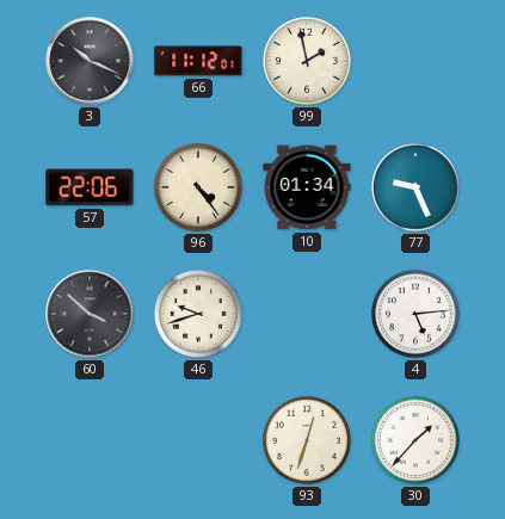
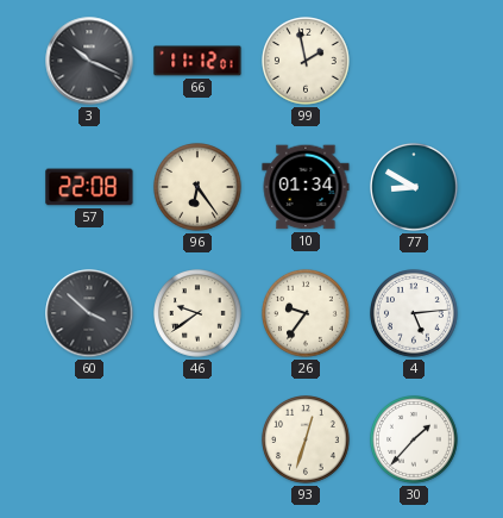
57: 22:06 -> 22:08
96: 4:24 -> 6:24
77: 9:26 -> 8:50
46: 9:42 -> 9:39
26: none -> 9:36
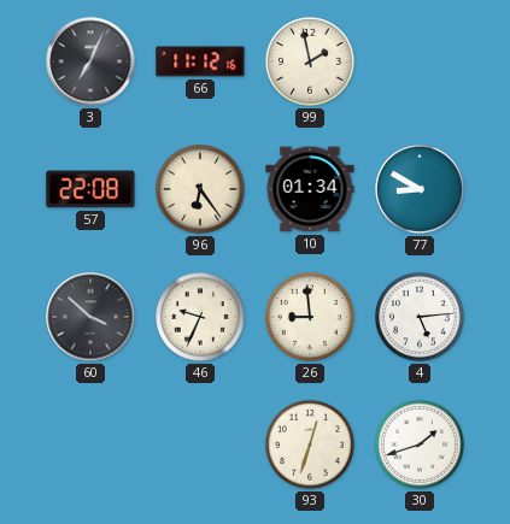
3: 10:19 -> 7:04
66: 11:12:01 -> 11:12:16
46: 9:39 -> 9:34
26: 9:36 -> 8:59
30: 1:37 -> 1:42
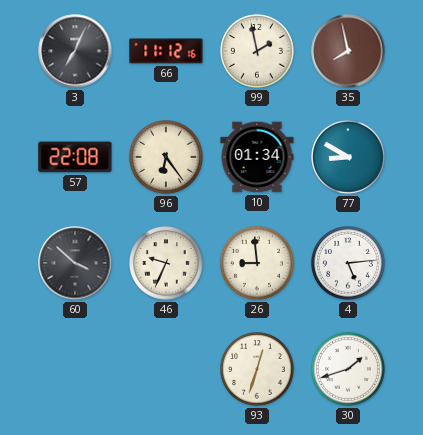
35: none -> 7:58
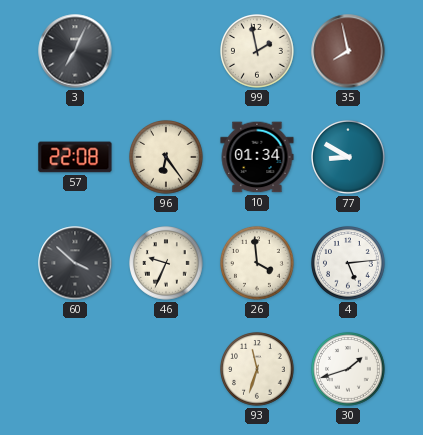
66: 11:12 -> none
26: 8:59 -> 3:59
93: 12:33 -> 11:33
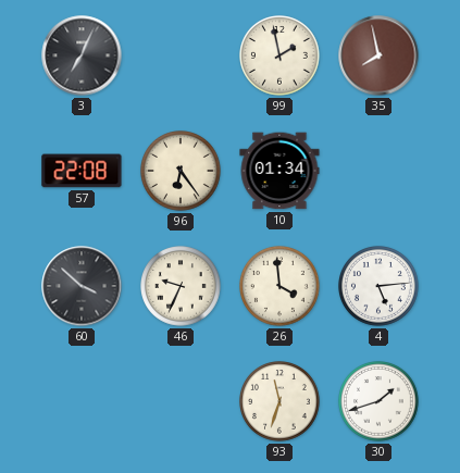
77: 8:50 -> none
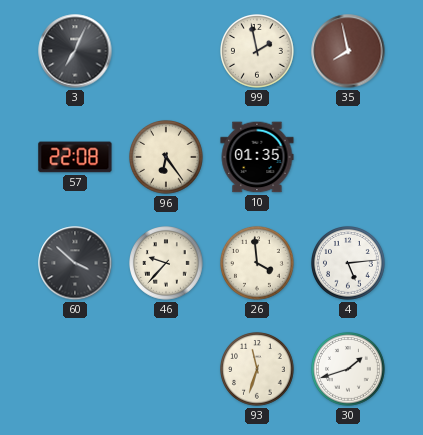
10: 01:34 -> 01:35
46: 9:34 -> 9:37
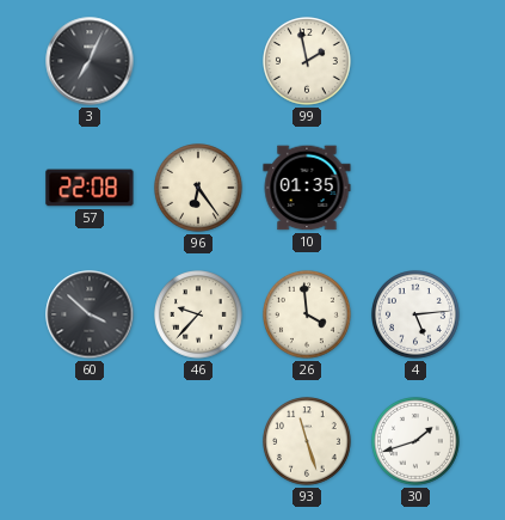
35: 7:58 -> none
93: 11:33 -> 11:27
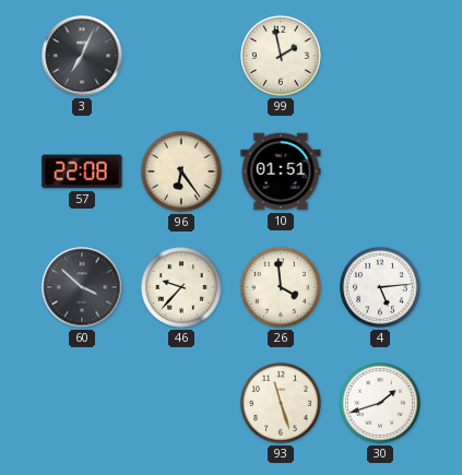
10: 01:35 -> 01:51
